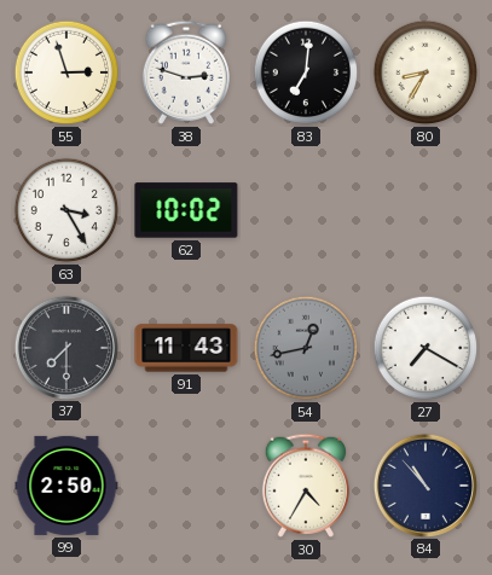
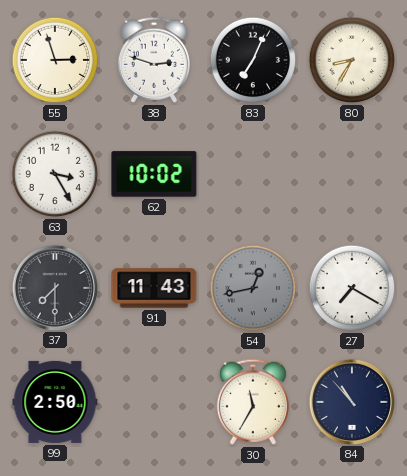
83: 7:01 -> 7:04
30: 4:35 -> 11:35
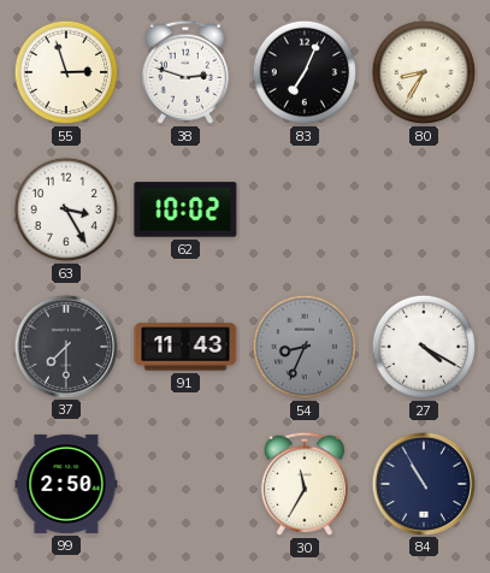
54: 12:43 -> 8:34
27: 7:20 -> 4:20
84: 10:53 -> 10:55
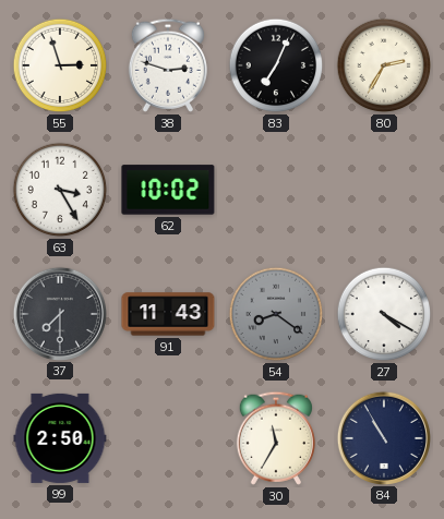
80: 8:35 -> 2:35
54: 8:34 -> 8:21
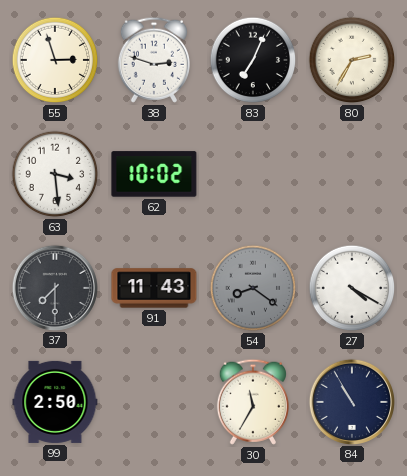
63: 3:25 -> 3:29
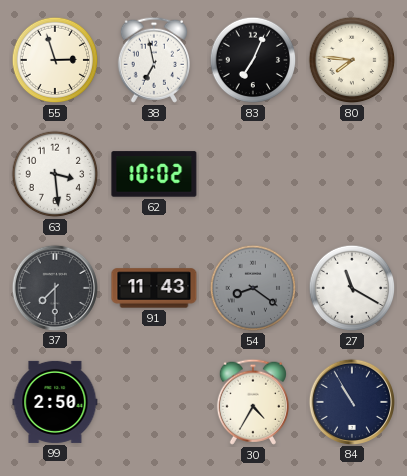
38: 2:48 -> 6:58
80: 2:35 -> 7:46
27: 4:20 -> 11:20
30: 11:35 -> 4:35
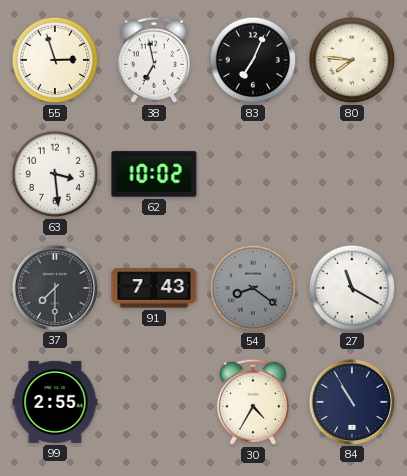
91: 11:43 -> 7:43
99: 2:50 -> 2:55
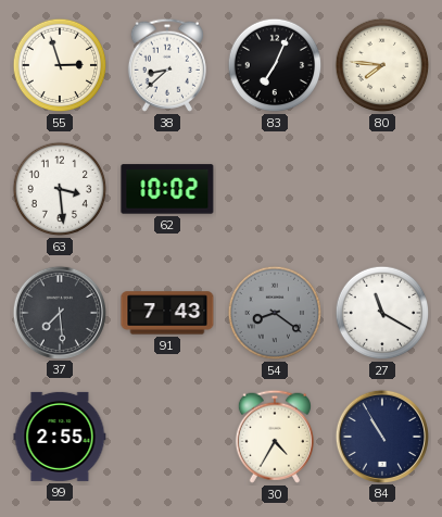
38: 6:58 -> 8:38
37: 7:30 -> 7:29
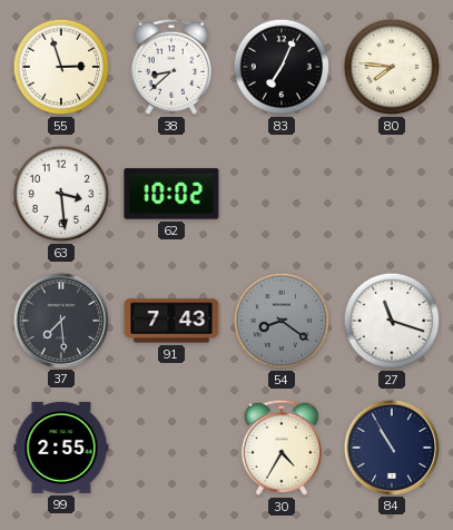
27: 11:20 -> 11:18
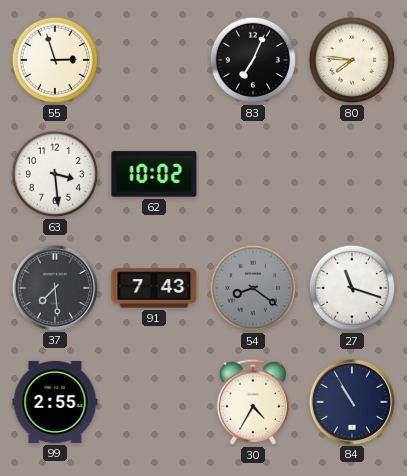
38: 8:38 -> none
